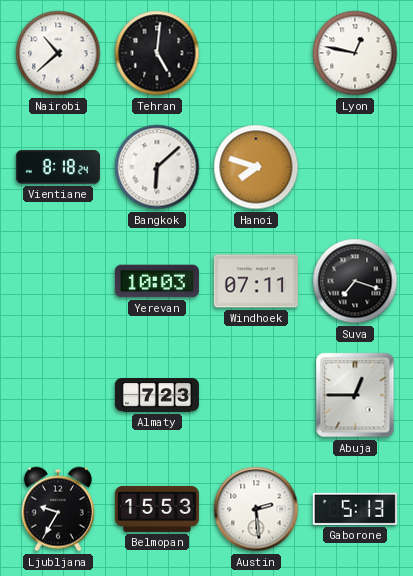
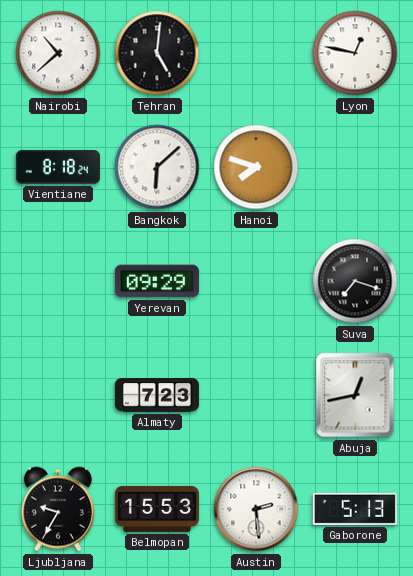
Yerevan: 10:03 -> 09:29
Windhoek: 07:11 -> none
Abuja: 12:45 -> 12:43
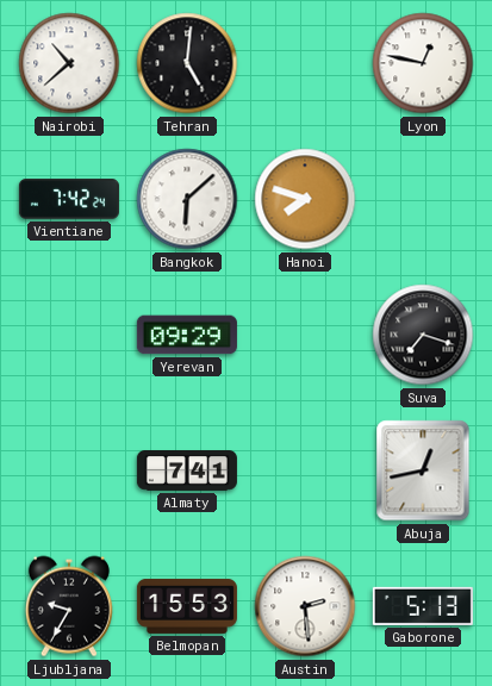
Vientiane: 8:18 -> 7:42
Almaty: 7:23 -> 7:41
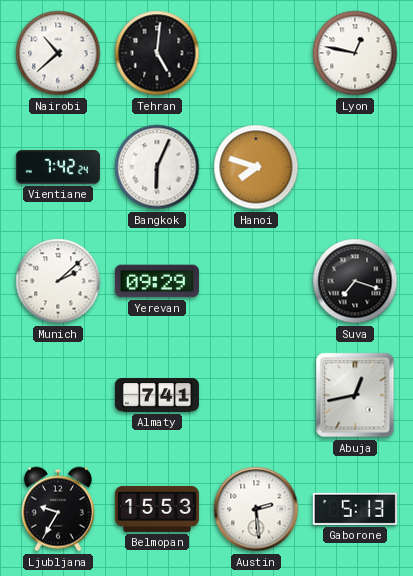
Bangkok: 6:08 -> 6:04
Munich: none -> 2:08
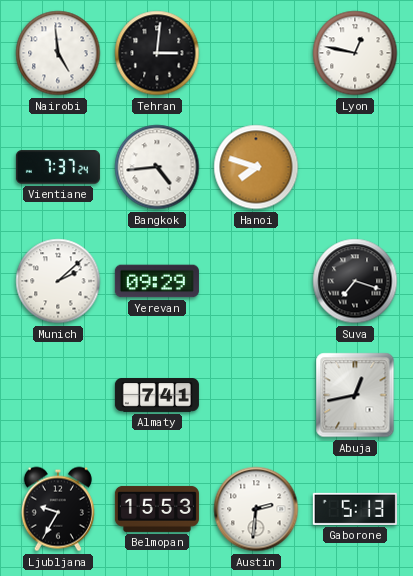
Nairobi: 10:38 -> 4:59
Tehran: 5:01 -> 3:01
Vientiane: 7:42 -> 7:37
Bangkok: 6:04 -> 4:44
Austin: 2:29 -> 2:31
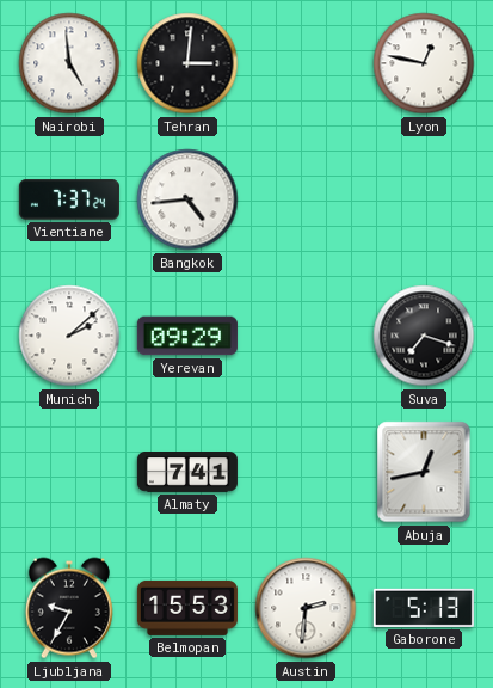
Hanoi: 7:48 -> none
